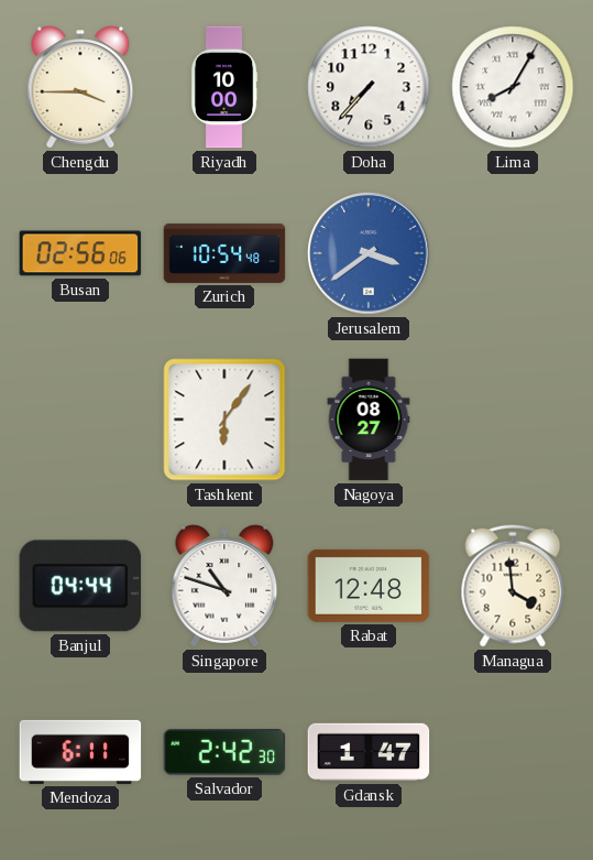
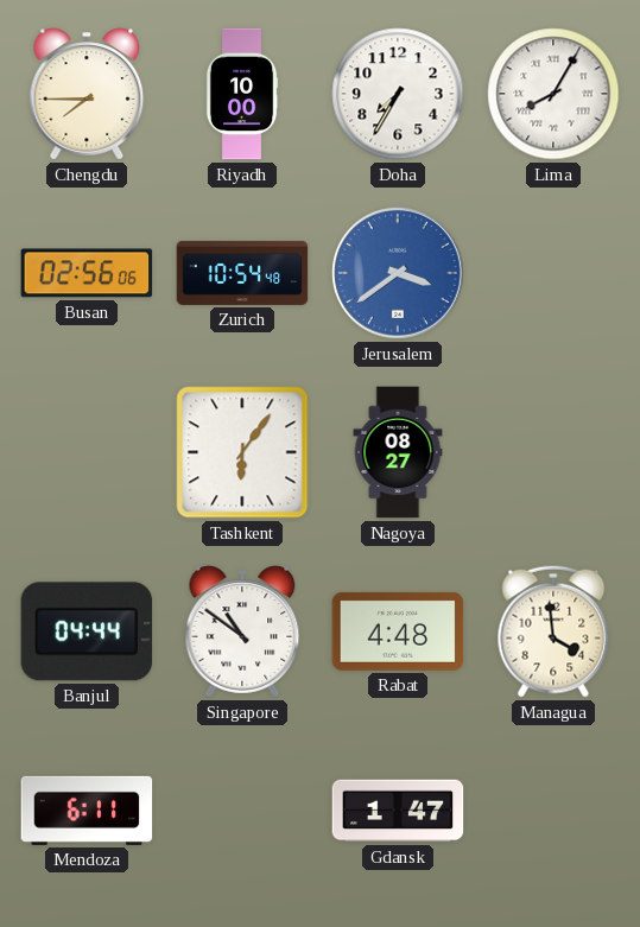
Chengdu: 3:45 -> 7:45
Doha: 7:37 -> 7:35
Singapore: 10:48 -> 10:51
Rabat: 12:48 -> 4:48
Salvador: 2:42 -> none
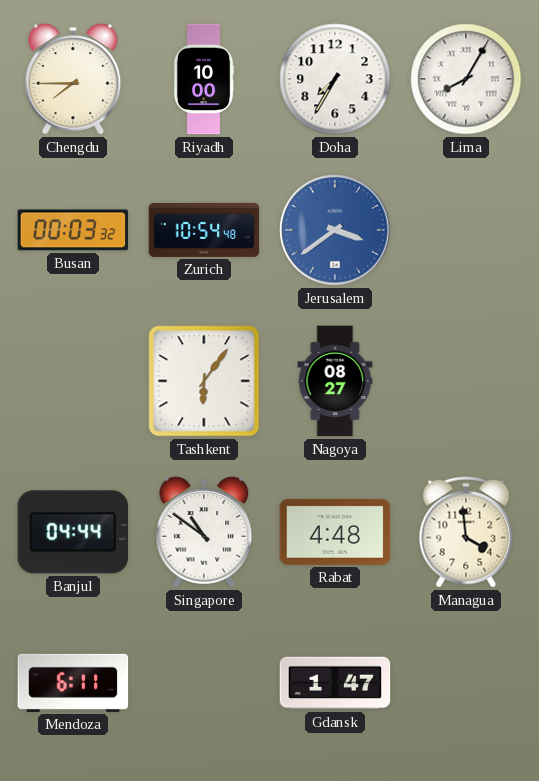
Busan: 02:56 -> 00:03
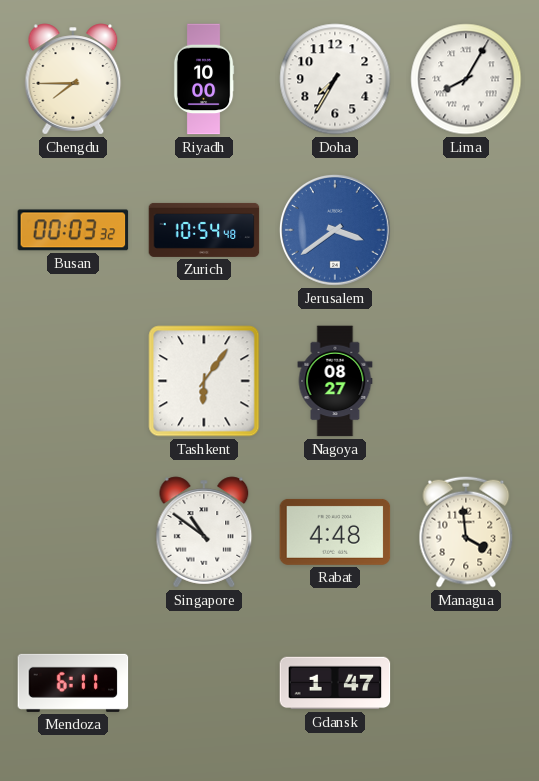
Banjul: 04:44 -> none
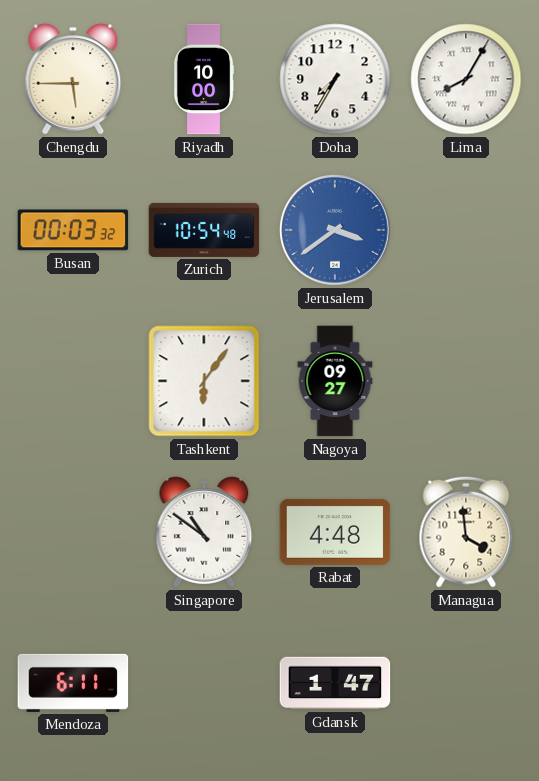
Chengdu: 7:45 -> 5:45
Nagoya: 08:27 -> 09:27
